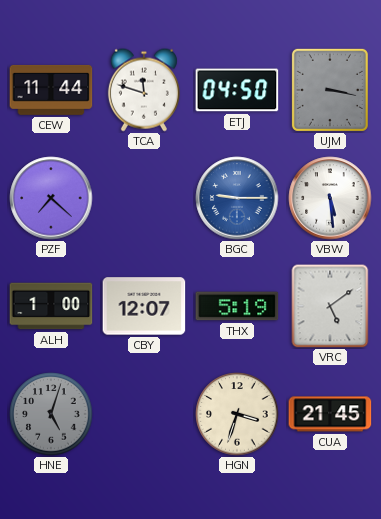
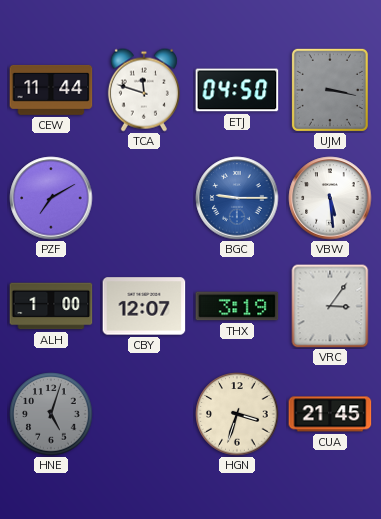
PZF: 7:22 -> 7:10
THX: 5:19 -> 3:19
VRC: 5:09 -> 3:06
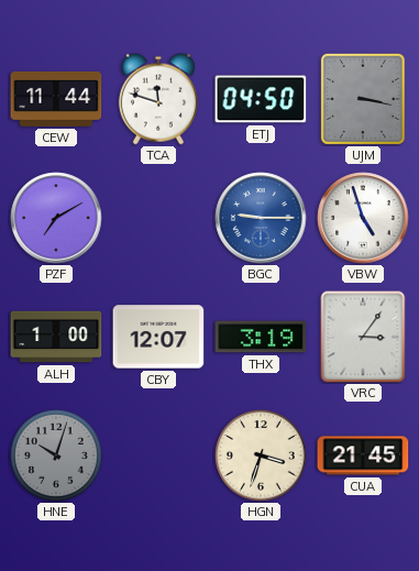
VBW: 5:29 -> 4:57
HNE: 5:03 -> 10:03
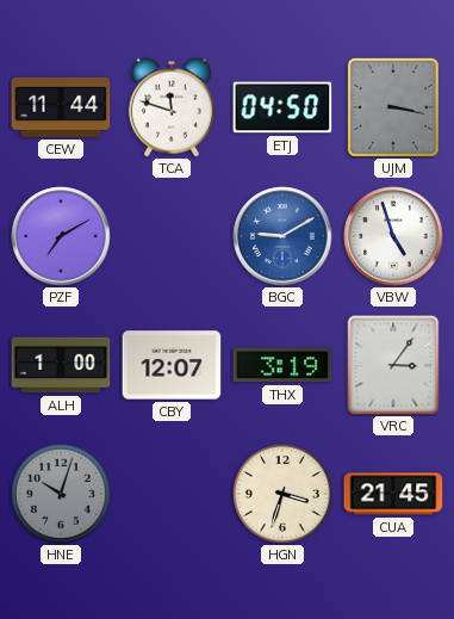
BGC: 9:15 -> 9:10
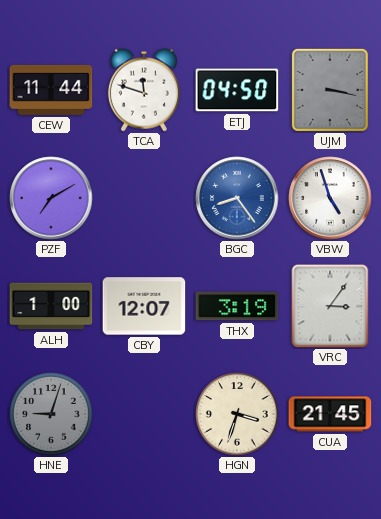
BGC: 9:10 -> 8:24
HNE: 10:03 -> 9:03
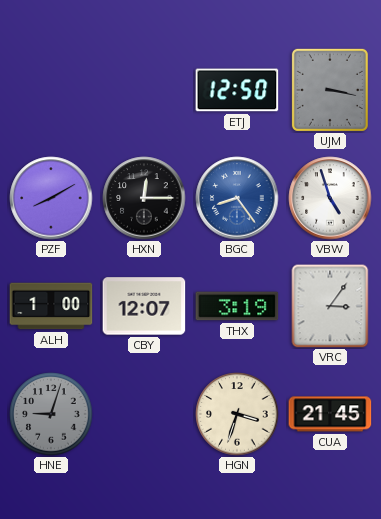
CEW: 11:44 -> none
TCA: 11:48 -> none
ETJ: 04:50 -> 12:50
PZF: 7:10 -> 8:10
HXN: none -> 12:15
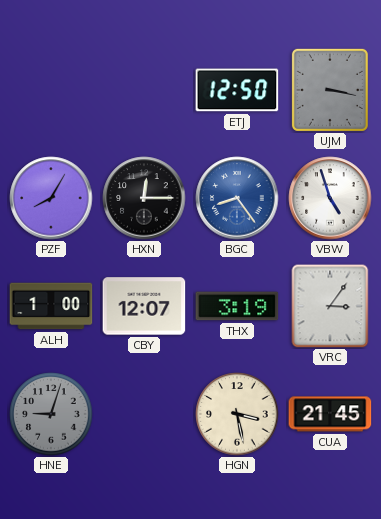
PZF: 8:10 -> 8:05
HGN: 3:33 -> 3:28
